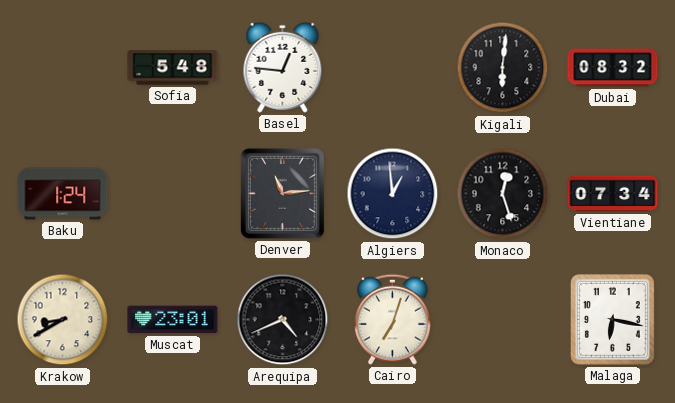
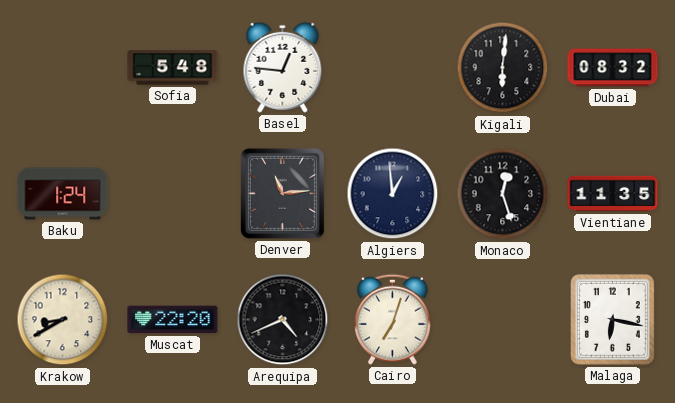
Vientiane: 07:34 -> 11:35
Muscat: 23:01 -> 22:20
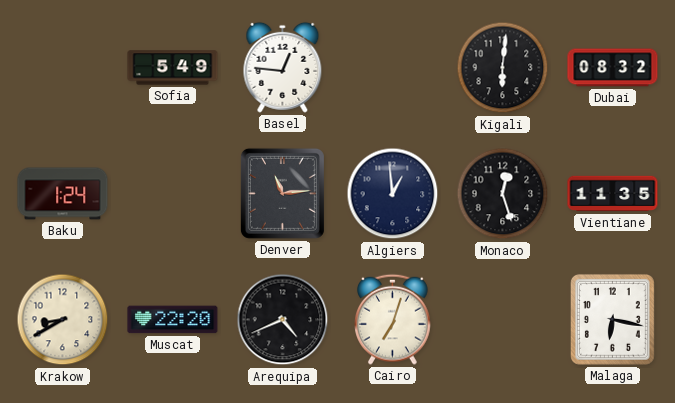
Sofia: 5:48 -> 5:49
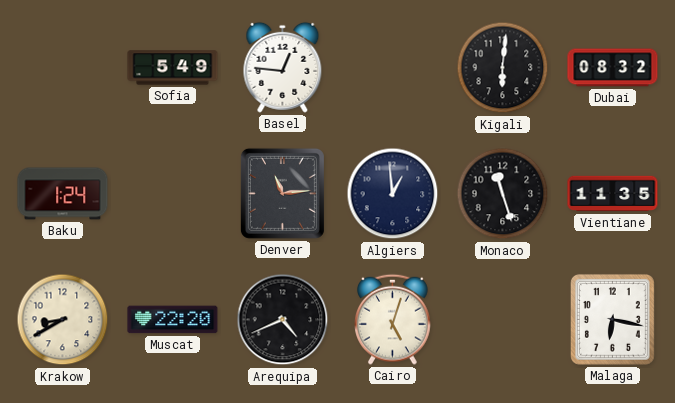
Monaco: 12:27 -> 11:27
Cairo: 7:03 -> 5:03
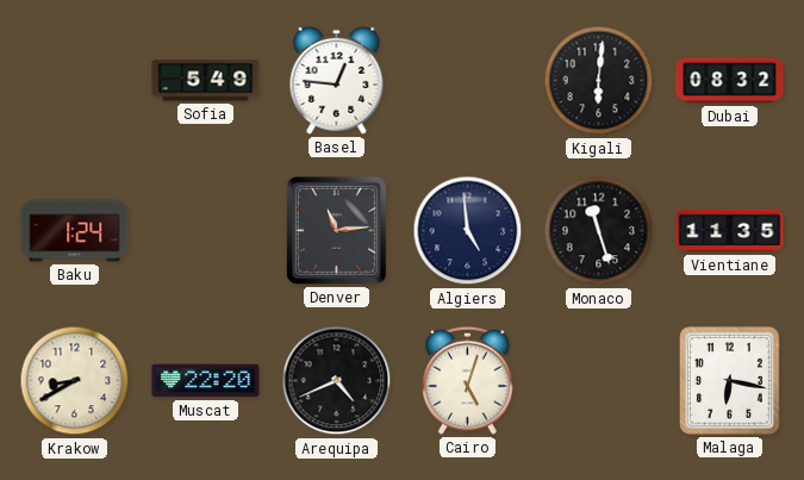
Algiers: 12:59 -> 4:59
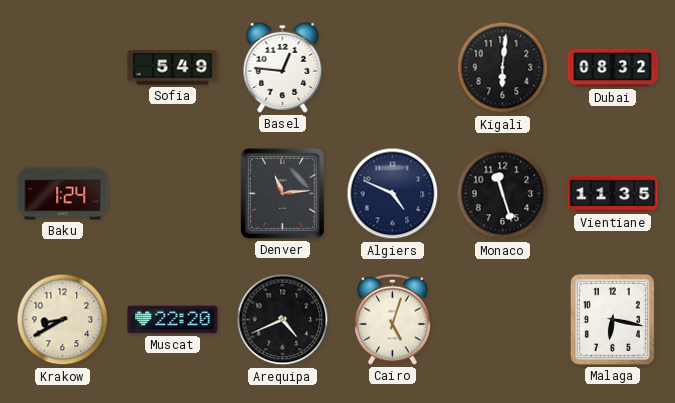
Algiers: 4:59 -> 4:49
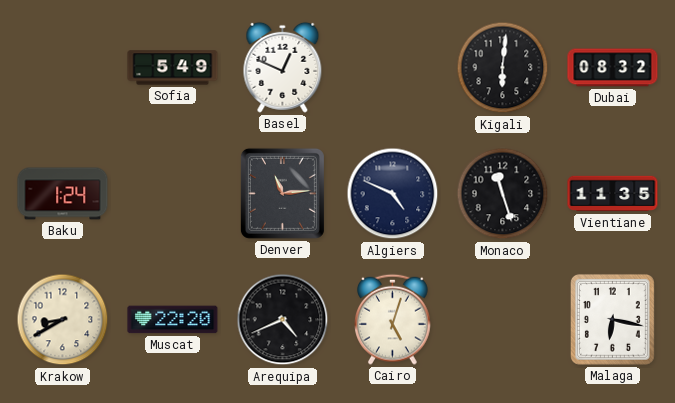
Basel: 12:46 -> 12:49
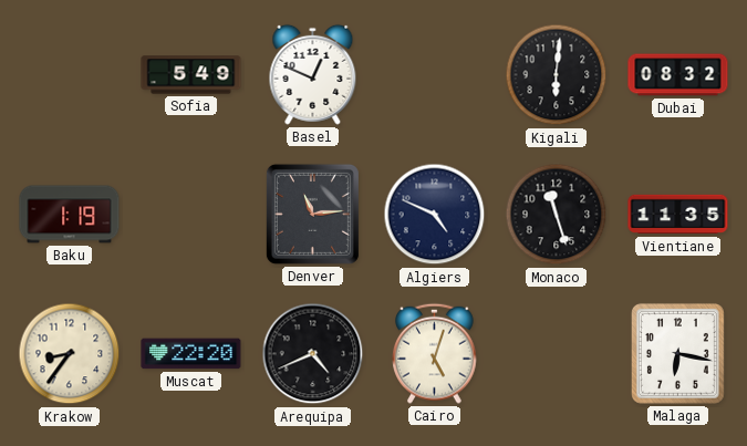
Baku: 1:24 -> 1:19
Krakow: 8:40 -> 8:36
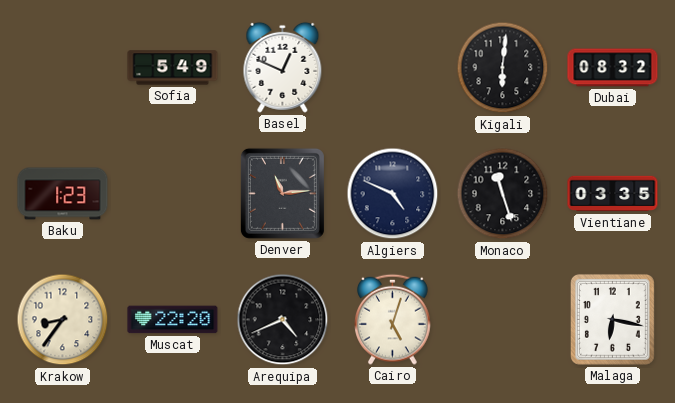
Baku: 1:19 -> 1:23
Vientiane: 11:35 -> 03:35
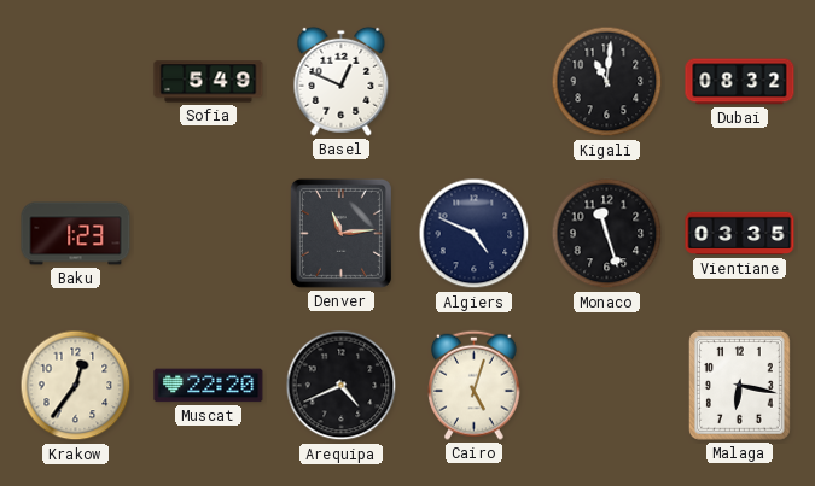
Kigali: 6:01 -> 11:01
Krakow: 8:36 -> 12:36
